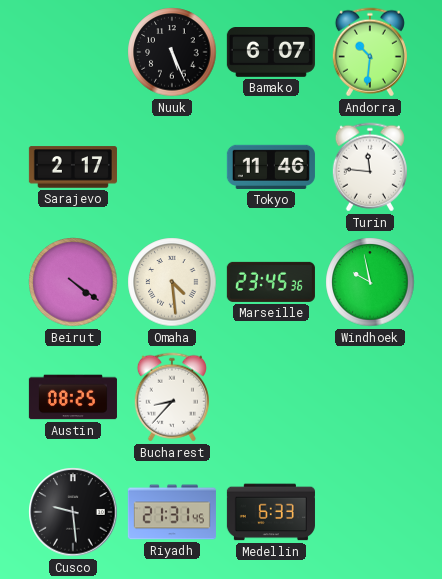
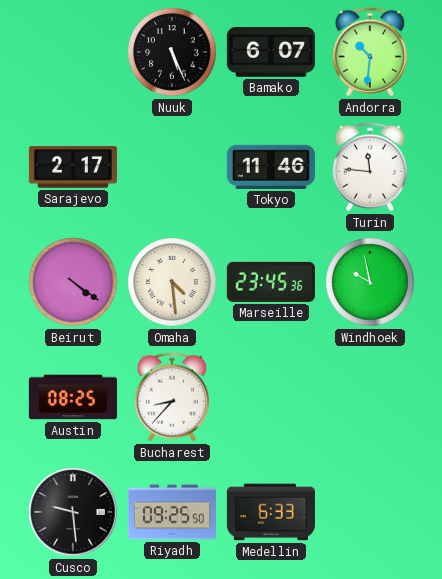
Riyadh: 21:31 -> 09:25
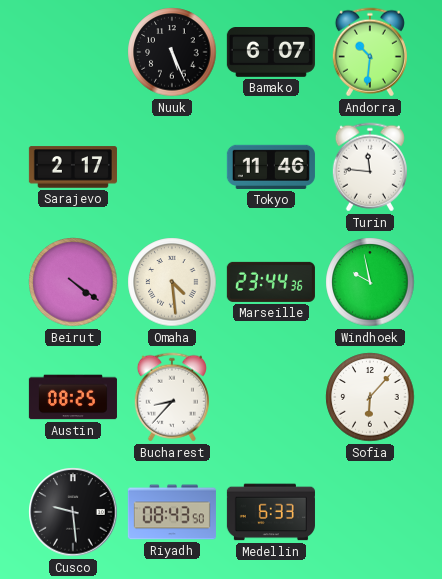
Marseille: 23:45 -> 23:44
Sofia: none -> 6:07
Riyadh: 09:25 -> 08:43
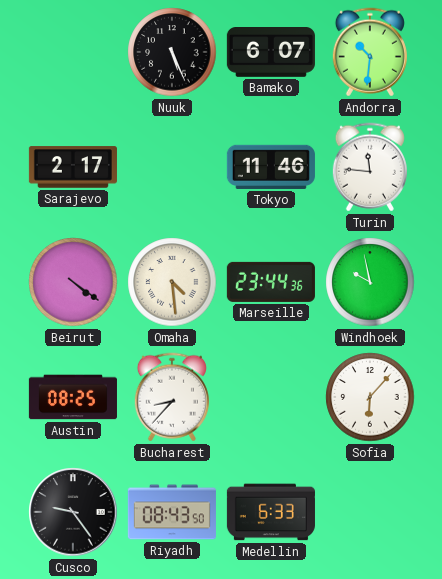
Cusco: 9:29 -> 9:24
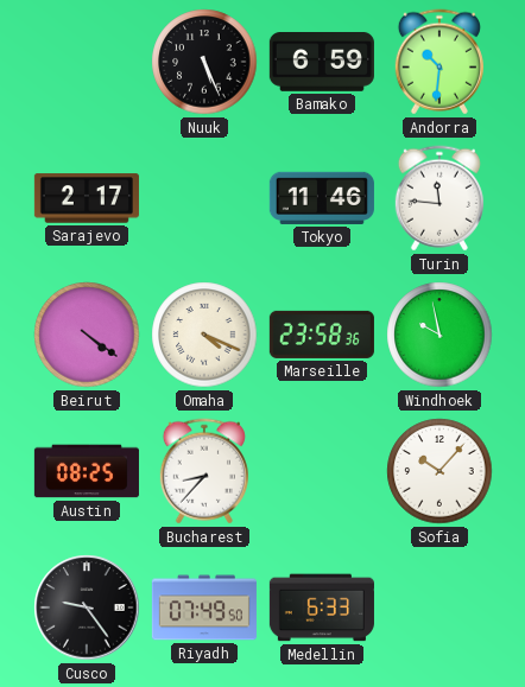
Bamako: 6:07 -> 6:59
Omaha: 4:29 -> 4:19
Marseille: 23:44 -> 23:58
Sofia: 6:07 -> 10:07
Riyadh: 08:43 -> 07:49
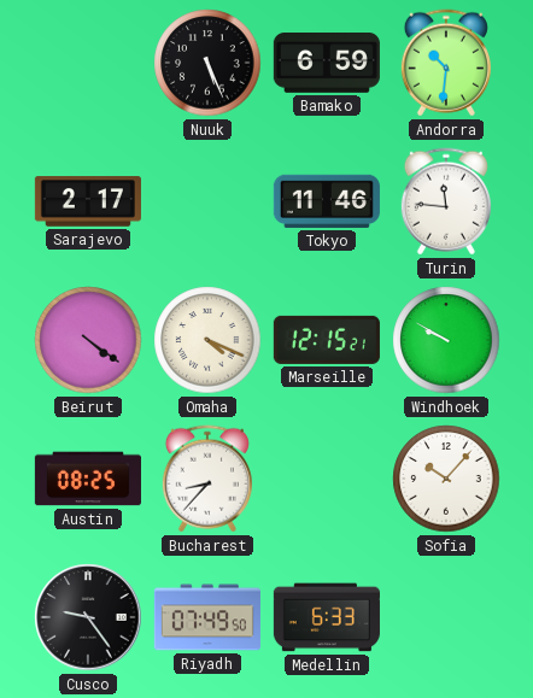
Marseille: 23:58 -> 12:15
Windhoek: 9:58 -> 9:50
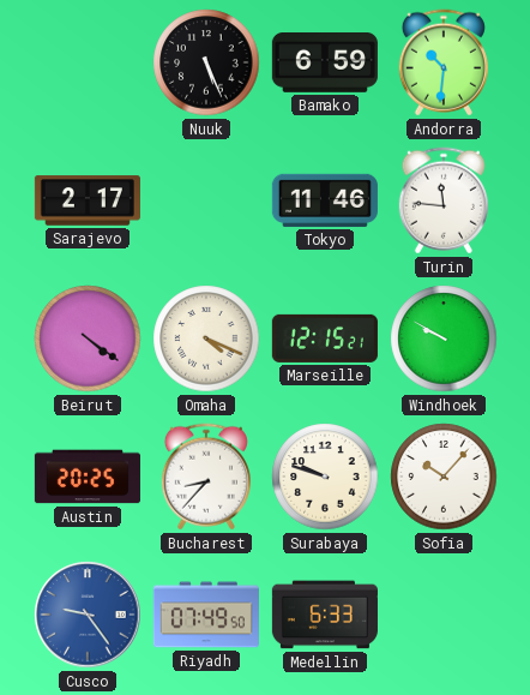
Austin: 08:25 -> 20:25
Surabaya: none -> 9:48
Cusco dial: black -> blue
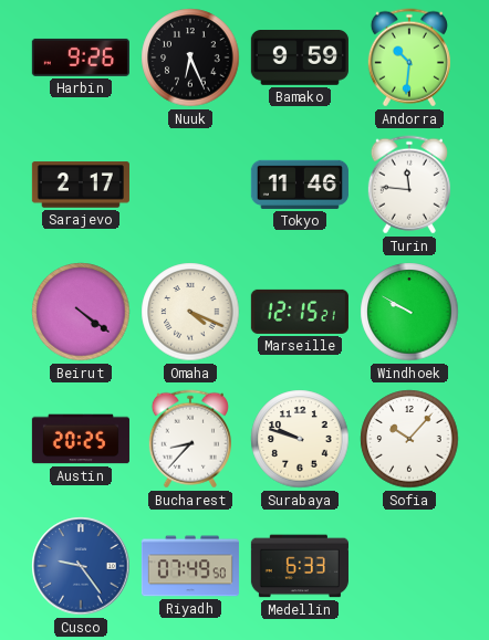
Harbin: none -> 9:26
Nuuk: 5:26 -> 6:26
Bamako: 6:59 -> 9:59
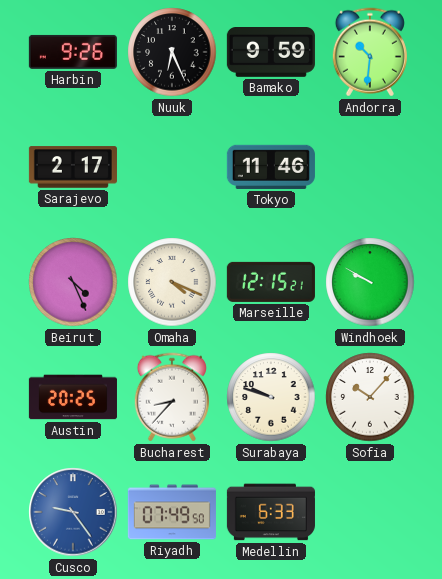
Turin: 11:46 -> none
Beirut: 4:21 -> 4:26
